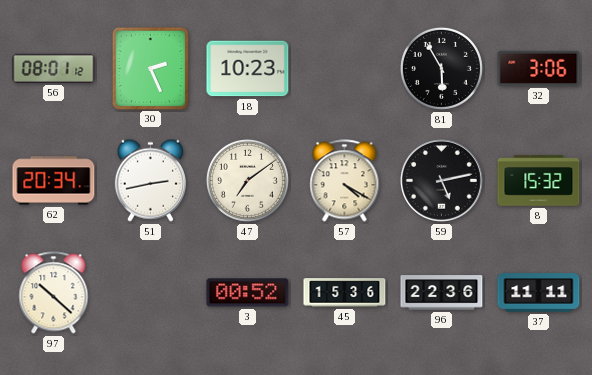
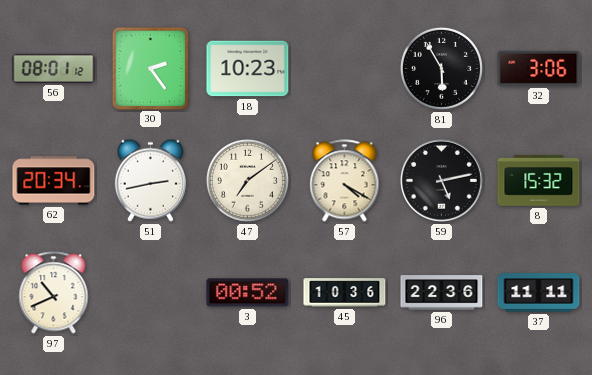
30: 2:26 -> 2:24
97: 10:22 -> 10:41
45: 15:36 -> 10:36
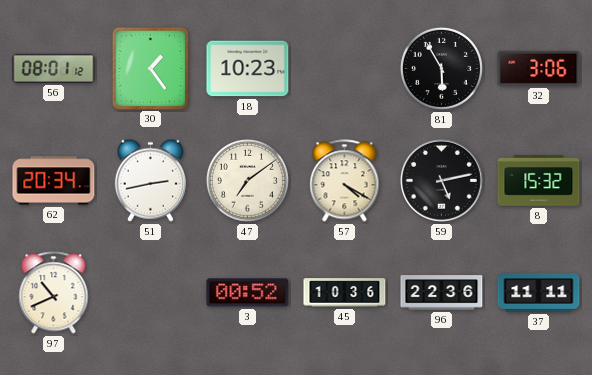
30: 2:24 -> 1:24
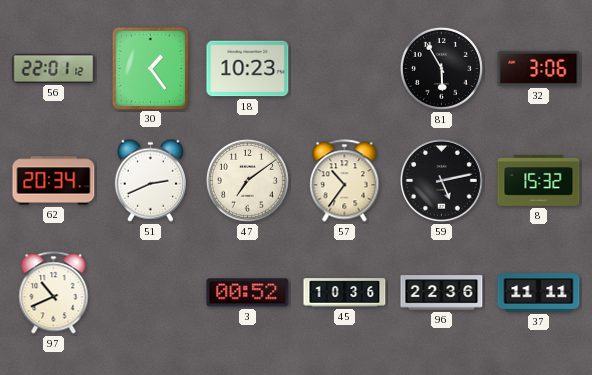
56: 08:01 -> 22:01
51: 2:43 -> 2:41
57: 4:20 -> 10:36
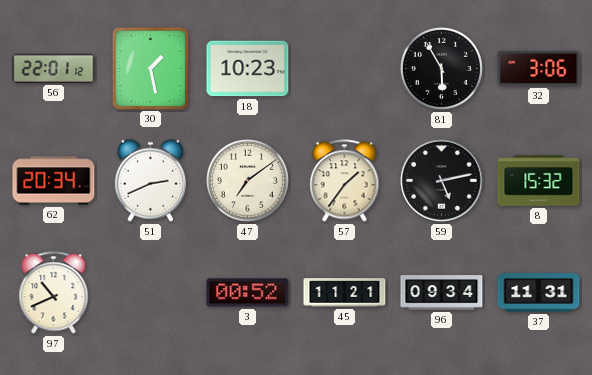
30: 1:24 -> 1:28
57: 10:36 -> 1:36
45: 10:36 -> 11:21
96: 22:36 -> 09:34
37: 11:11 -> 11:31
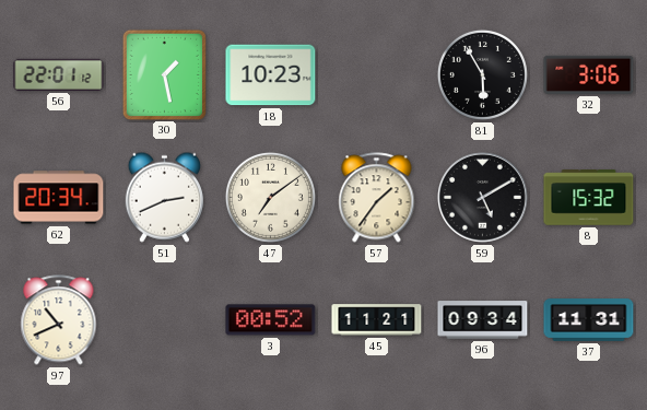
59: 5:13 -> 5:10
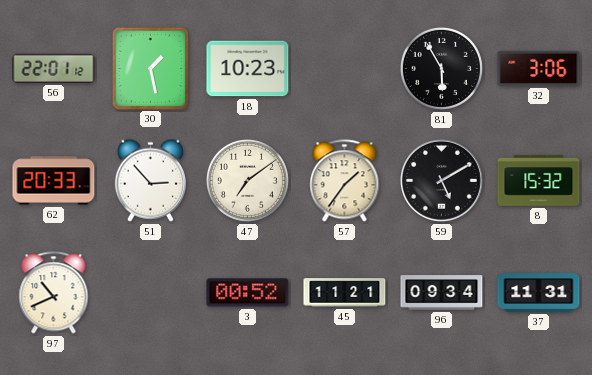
62: 20:34 -> 20:33
51: 2:41 -> 2:53
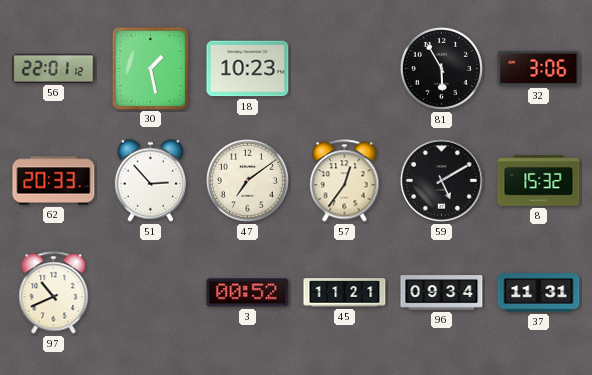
57: 1:36 -> 12:36
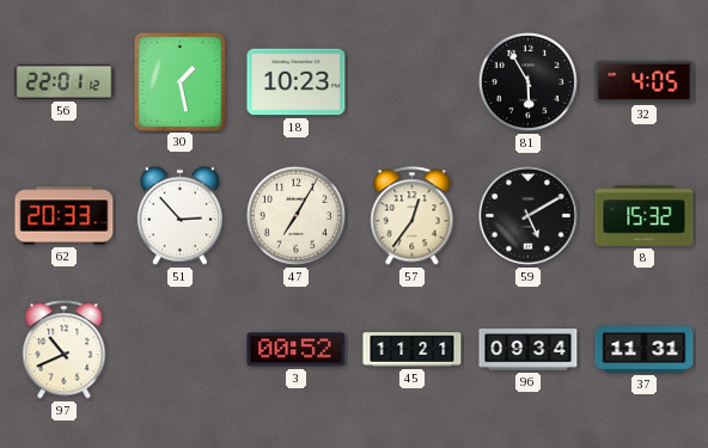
32: 3:06 -> 4:05
47: 7:09 -> 7:05
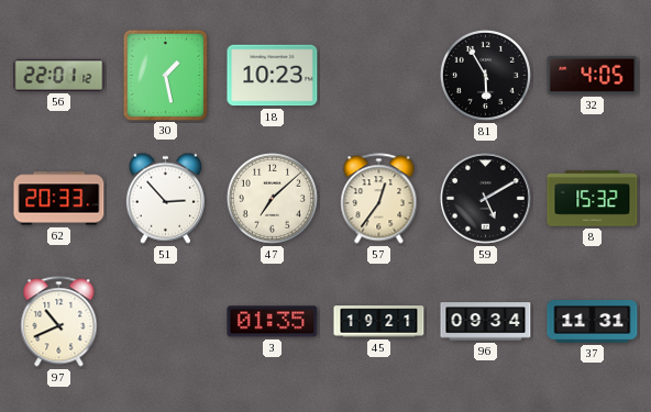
47: 7:05 -> 7:08
3: 00:52 -> 01:35
45: 11:21 -> 19:21
